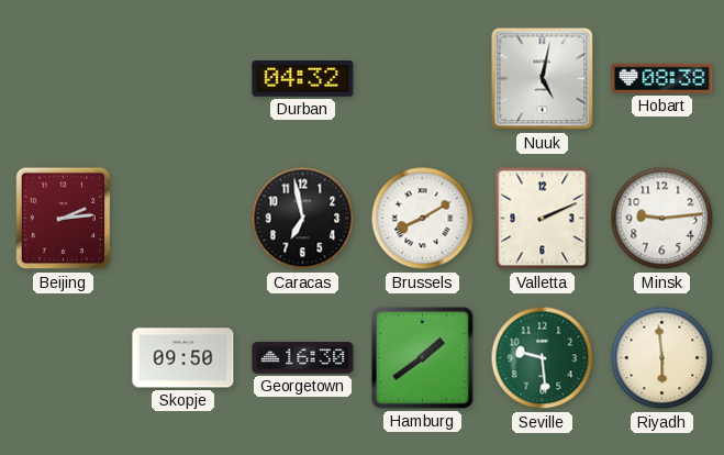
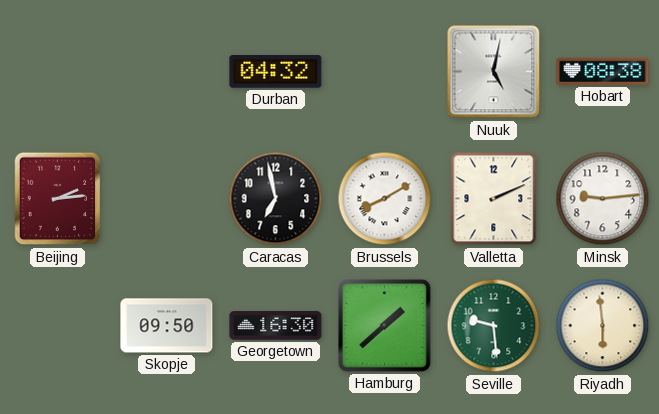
Hamburg: 1:39 -> 1:38
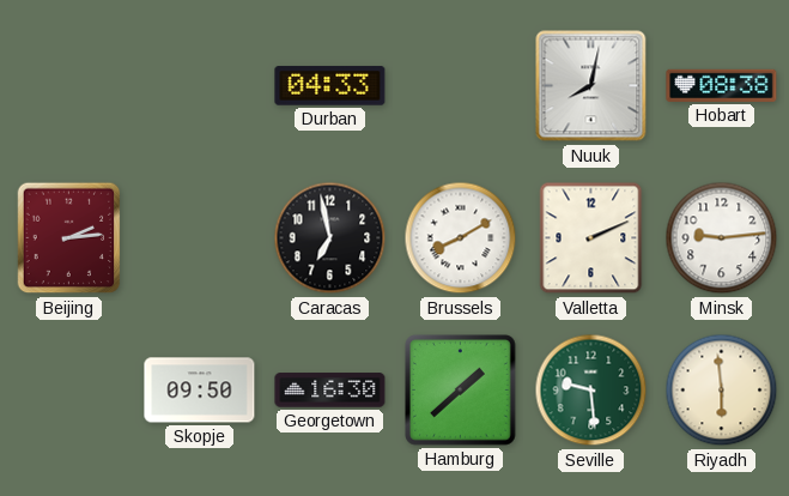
Durban: 04:32 -> 04:33
Nuuk: 5:02 -> 8:02
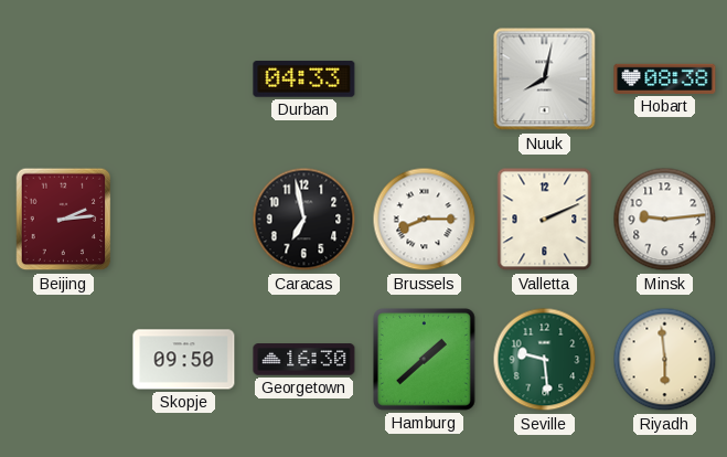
Brussels: 8:10 -> 8:15
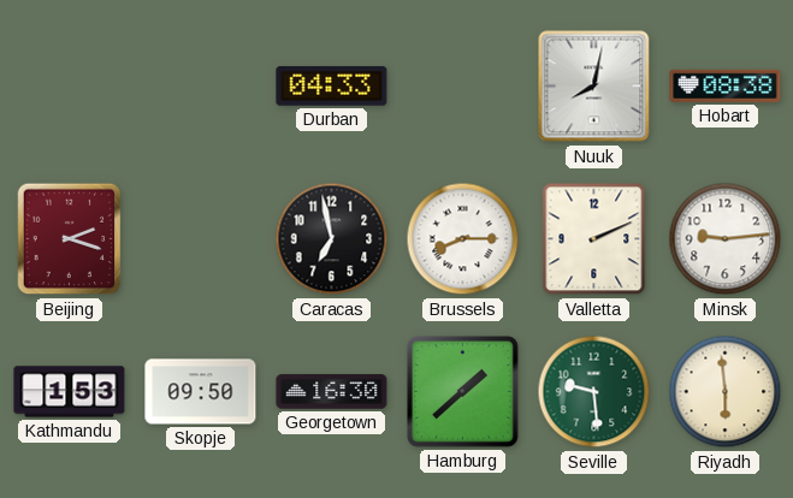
Beijing: 2:14 -> 2:18
Kathmandu: none -> 1:53
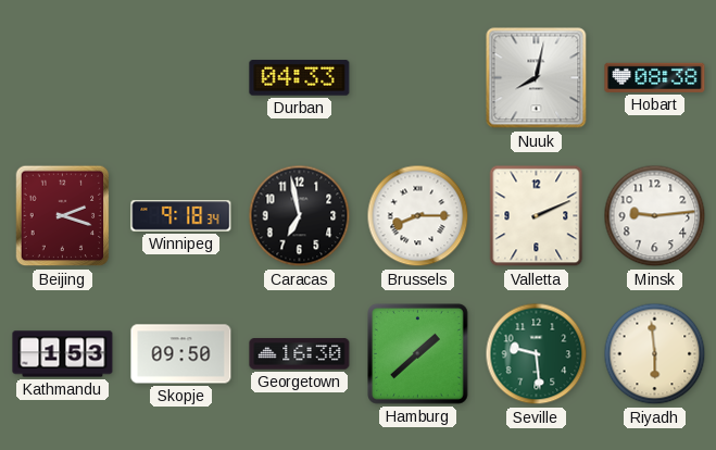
Winnipeg: none -> 9:18
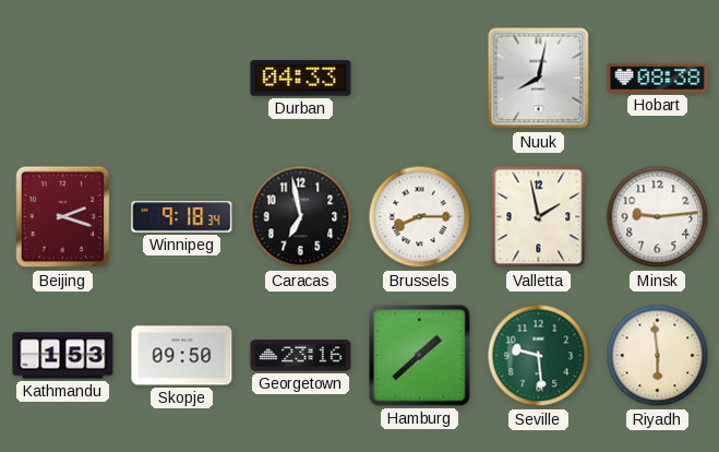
Valletta: 2:11 -> 1:58
Georgetown: 16:30 -> 23:16
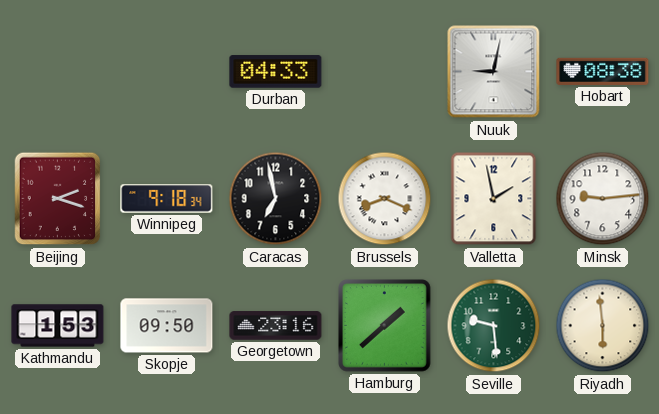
Nuuk: 8:02 -> 9:02
Brussels: 8:15 -> 8:19
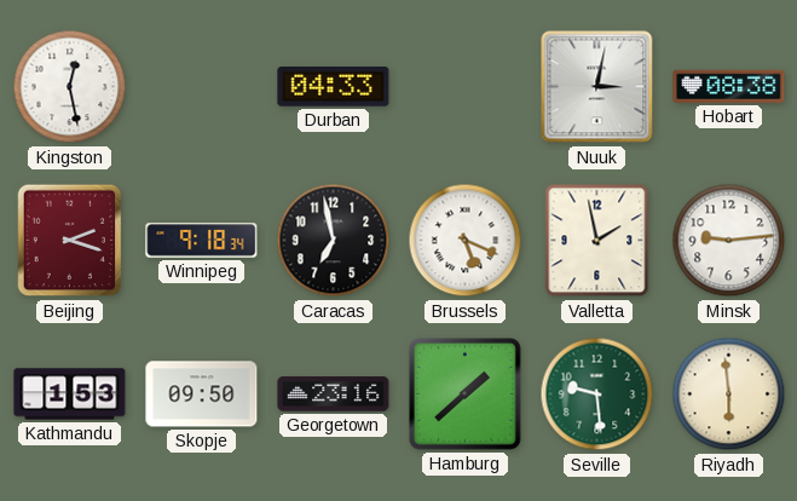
Kingston: none -> 12:28
Nuuk: 9:02 -> 3:02
Brussels: 8:19 -> 5:19
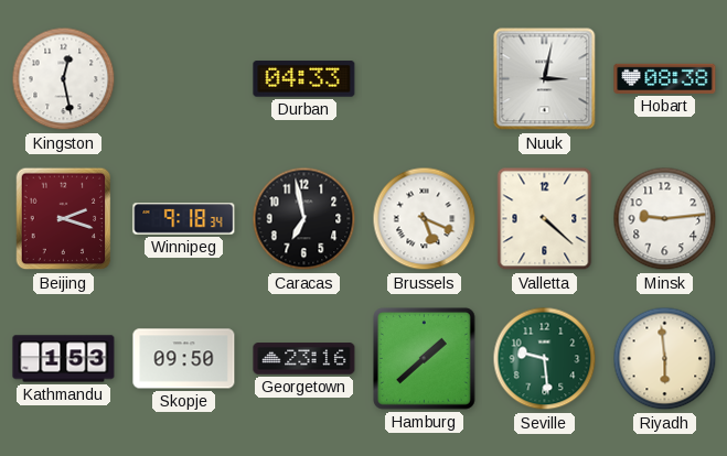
Valletta: 1:58 -> 4:22
